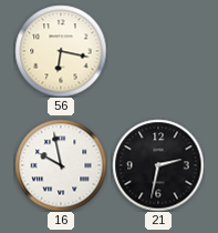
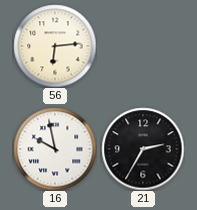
56: 6:17 -> 6:14
21: 2:32 -> 2:35
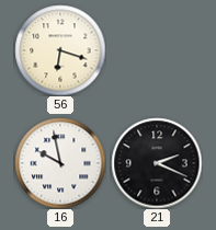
56: 6:14 -> 6:18
21: 2:35 -> 2:19
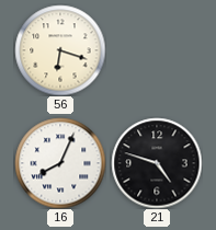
16: 9:58 -> 8:04
21: 2:19 -> 4:48
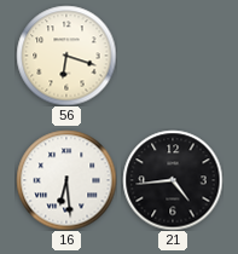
16: 8:04 -> 6:29
21: 4:48 -> 4:44
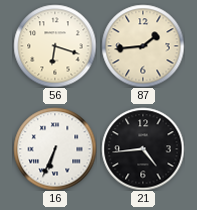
87: none -> 1:44
16: 6:29 -> 6:34
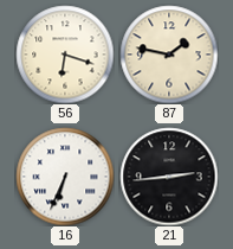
87: 1:44 -> 1:47
21: 4:44 -> 2:44
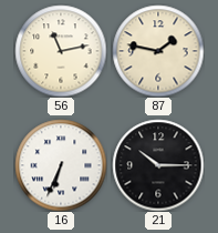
56: 6:18 -> 11:13
21: 2:44 -> 10:15
